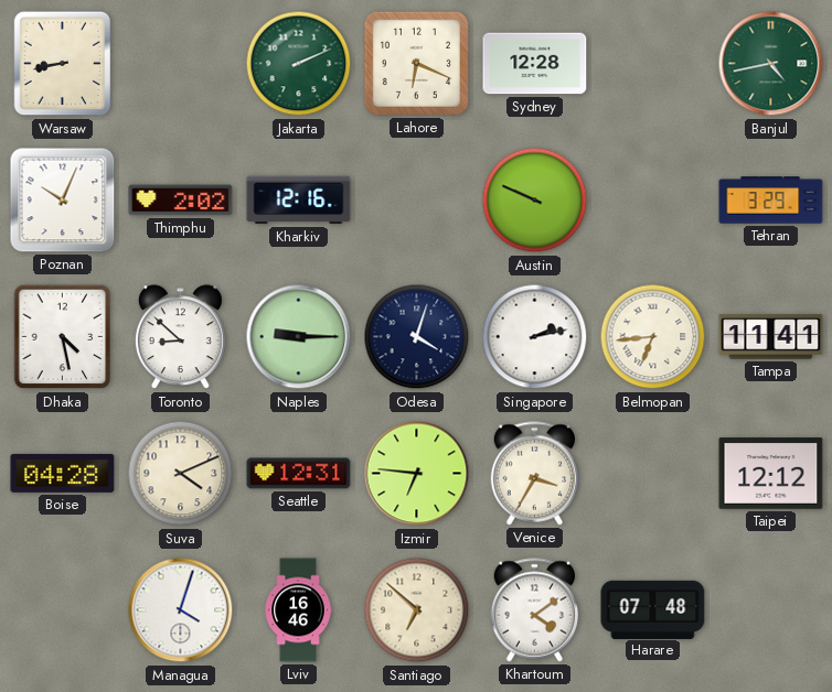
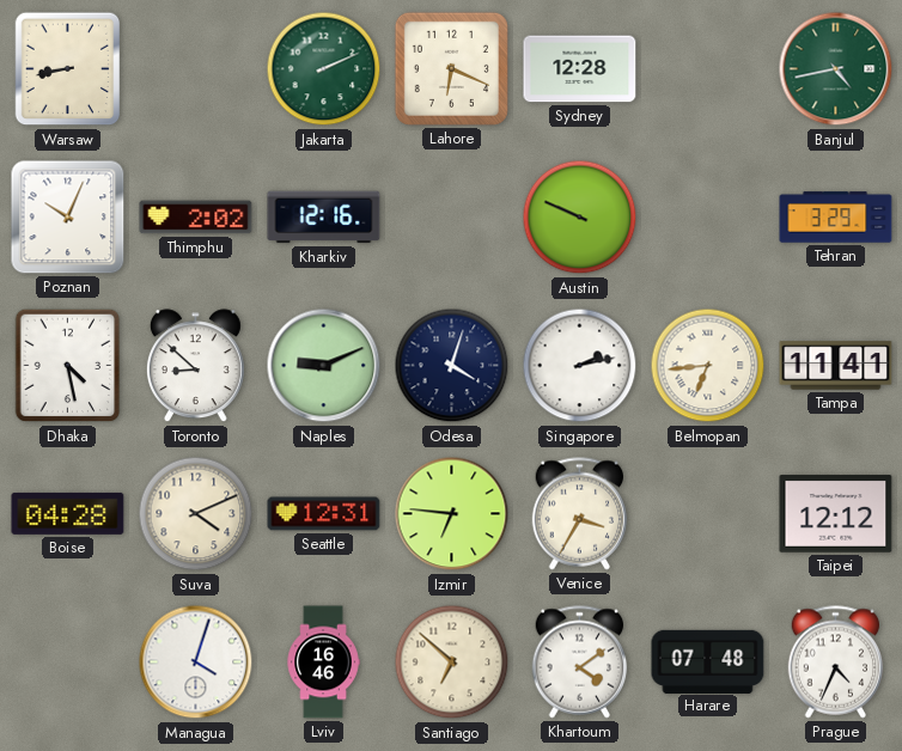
Naples: 9:15 -> 9:11
Prague: none -> 4:34
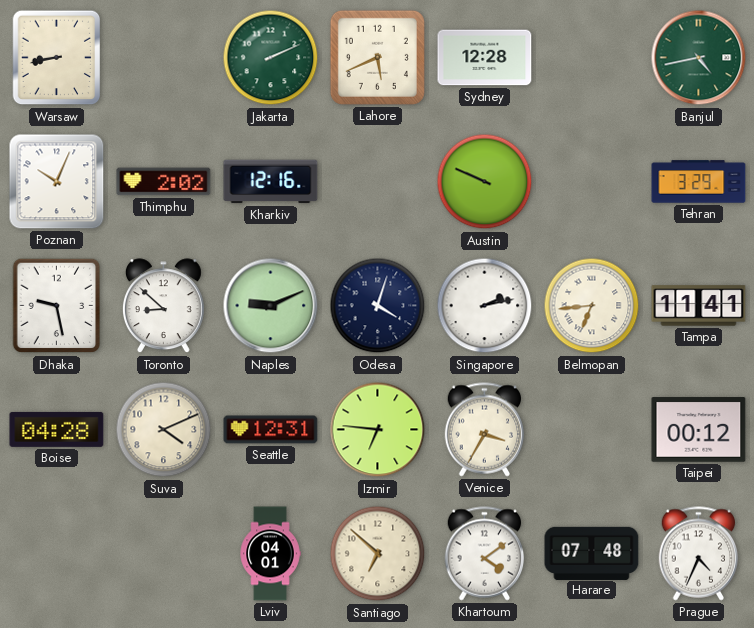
Lahore: 6:19 -> 5:41
Dhaka: 4:28 -> 9:28
Taipei: 12:12 -> 00:12
Managua: 4:03 -> none
Lviv: 16:46 -> 04:01
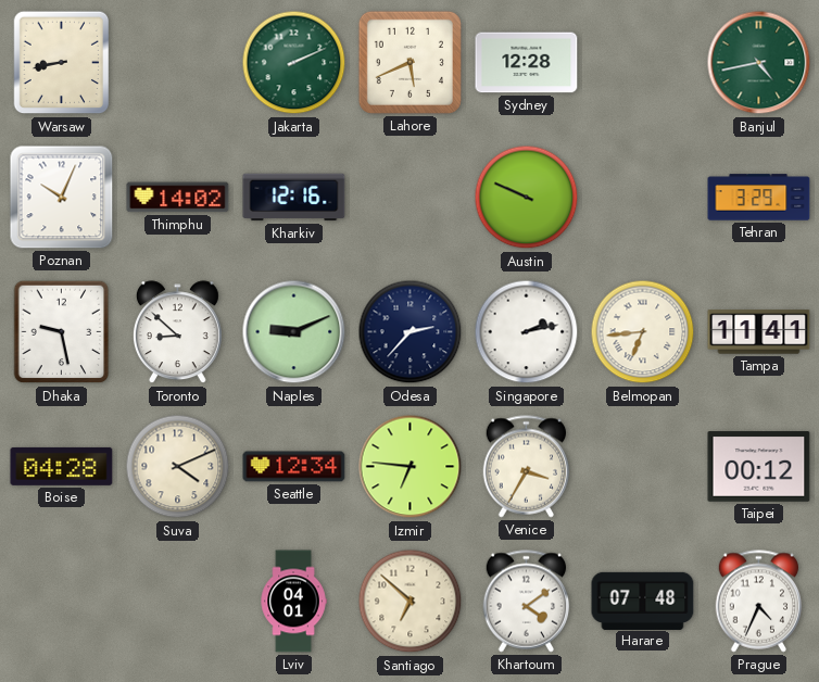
Thimphu: 2:02 -> 14:02
Odesa: 4:03 -> 2:37
Seattle: 12:31 -> 12:34
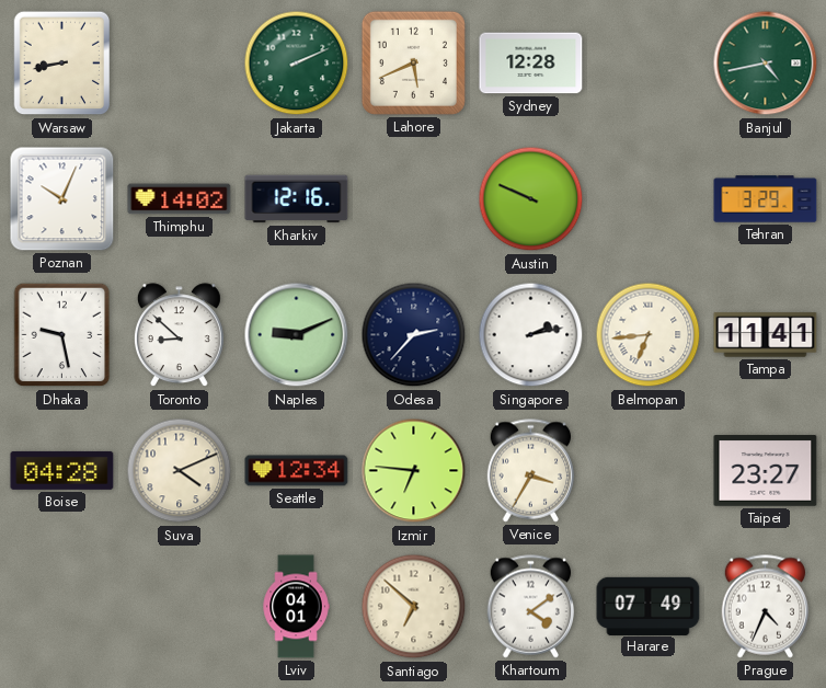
Taipei: 00:12 -> 23:27
Harare: 07:48 -> 07:49
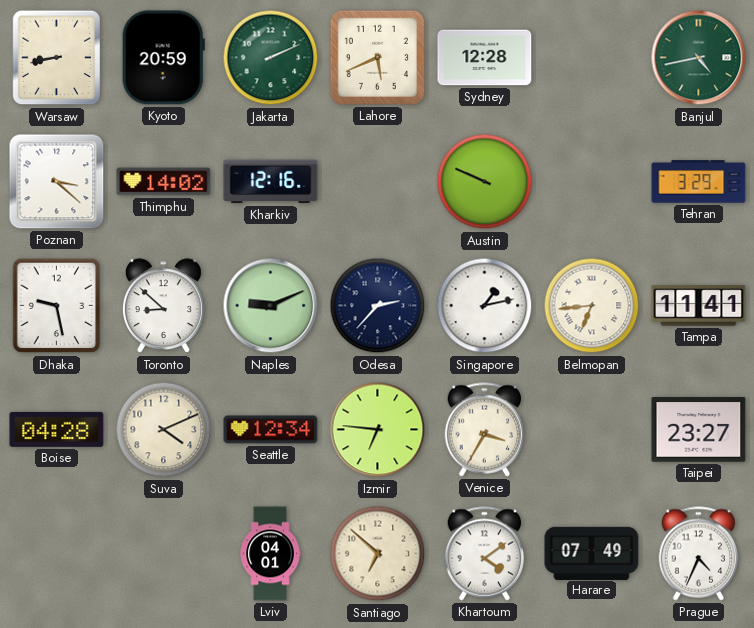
Kyoto: none -> 20:59
Poznan: 10:04 -> 3:22
Singapore: 2:13 -> 1:13
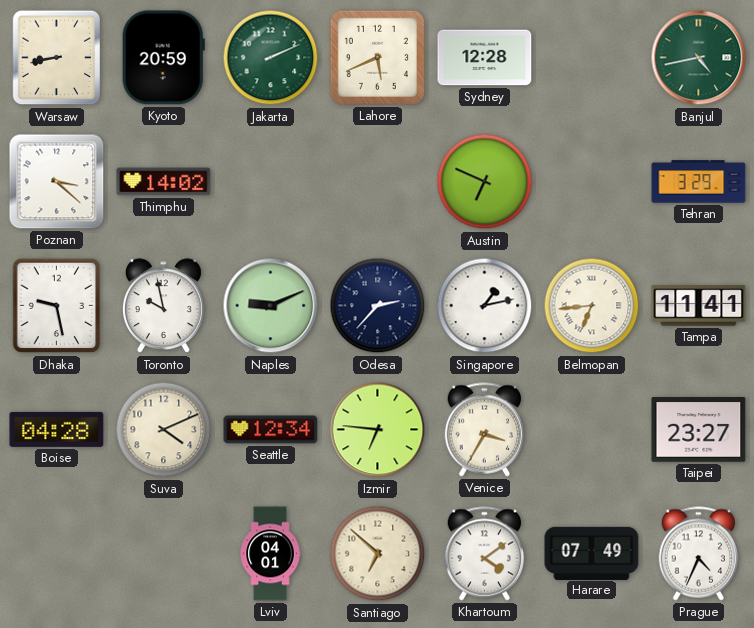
Kharkiv: 12:16 -> none
Austin: 9:49 -> 6:49
Toronto: 8:52 -> 9:58
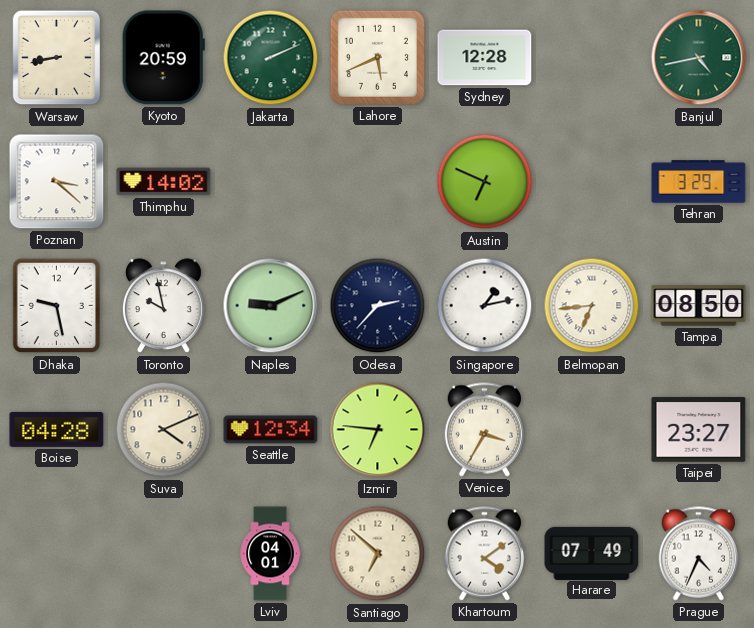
Tampa: 11:41 -> 08:50
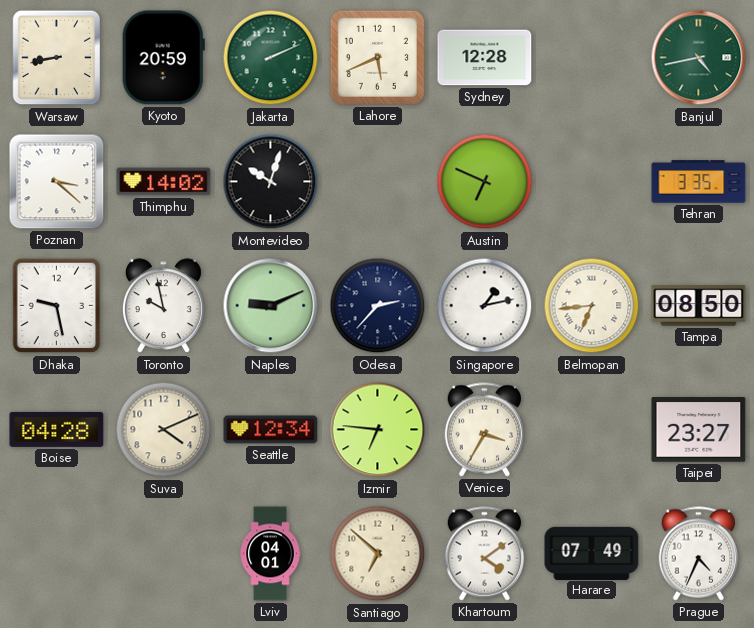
Montevideo: none -> 10:03
Tehran: 3:29 -> 3:35
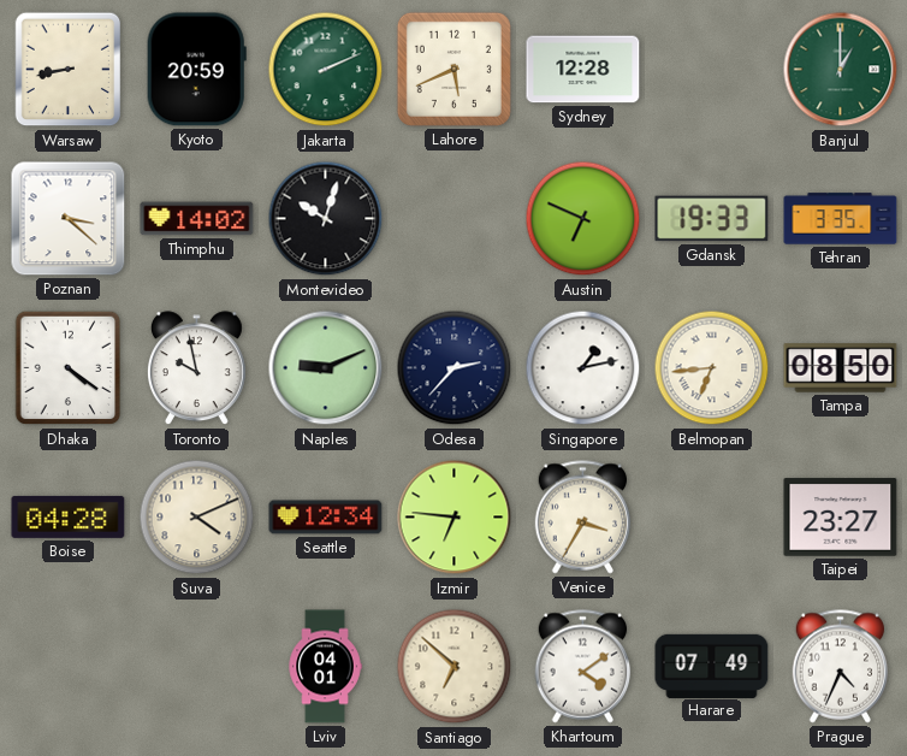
Banjul: 4:43 -> 1:00
Gdansk: none -> 19:33
Dhaka: 9:28 -> 4:21
